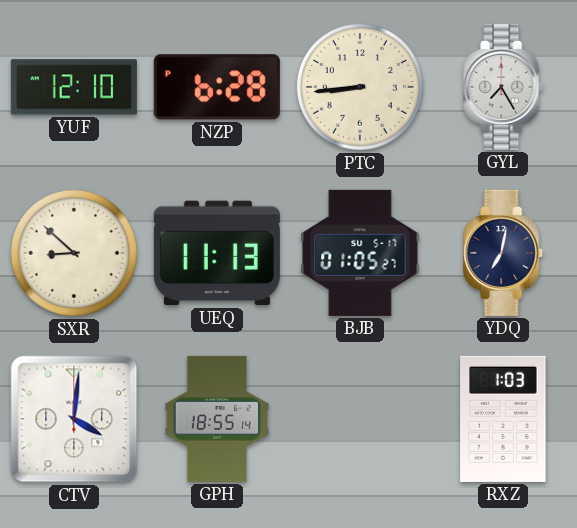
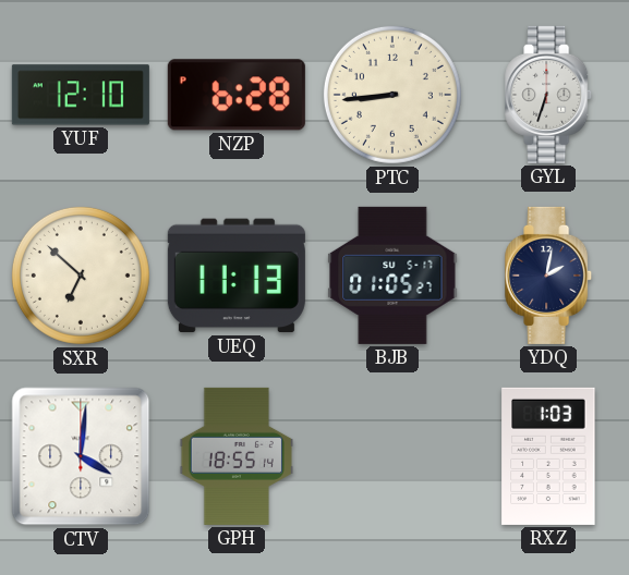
GYL: 7:25 -> 6:33
SXR: 8:52 -> 6:52
YDQ: 7:02 -> 2:02
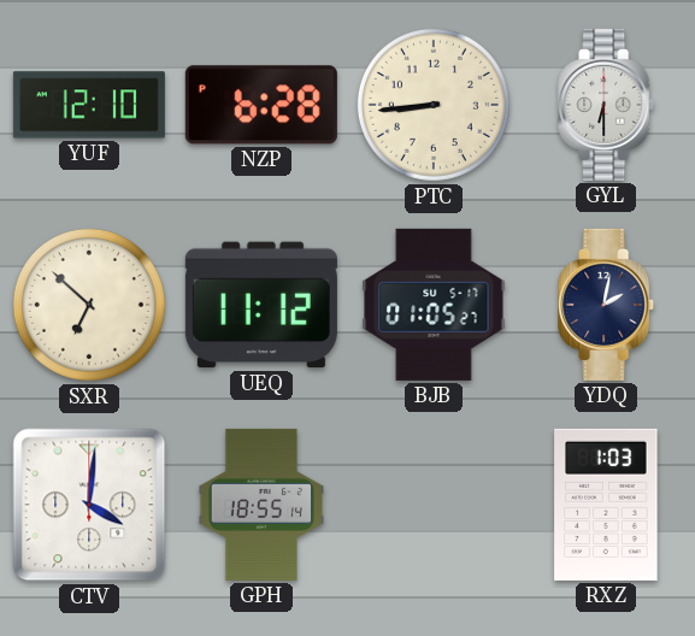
GYL: 6:33 -> 6:30
UEQ: 11:13 -> 11:12
